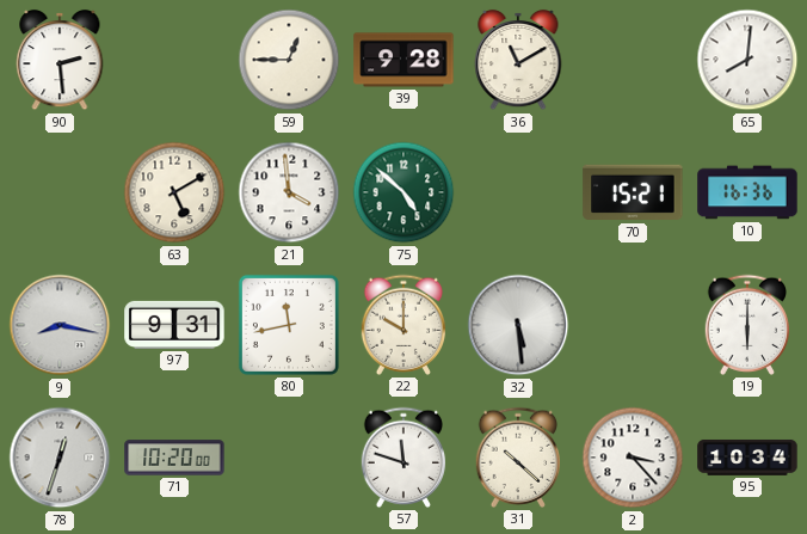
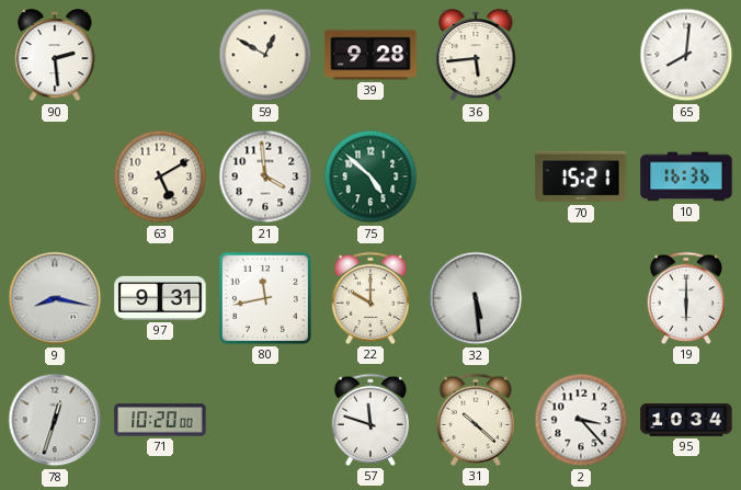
59: 12:45 -> 12:50
36: 11:10 -> 5:44
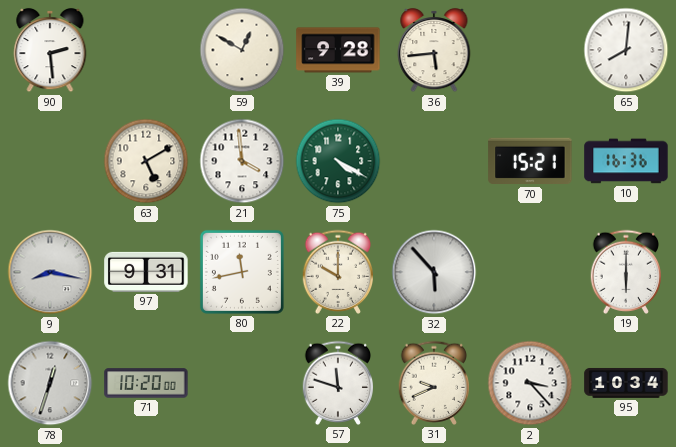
75: 4:52 -> 4:20
32: 5:29 -> 5:53
31: 10:22 -> 9:41
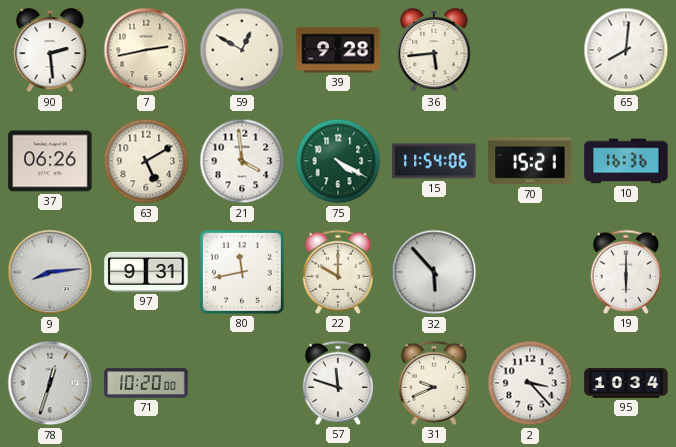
7: none -> 2:43
37: none -> 06:26
15: none -> 11:54
9: 8:17 -> 8:14
